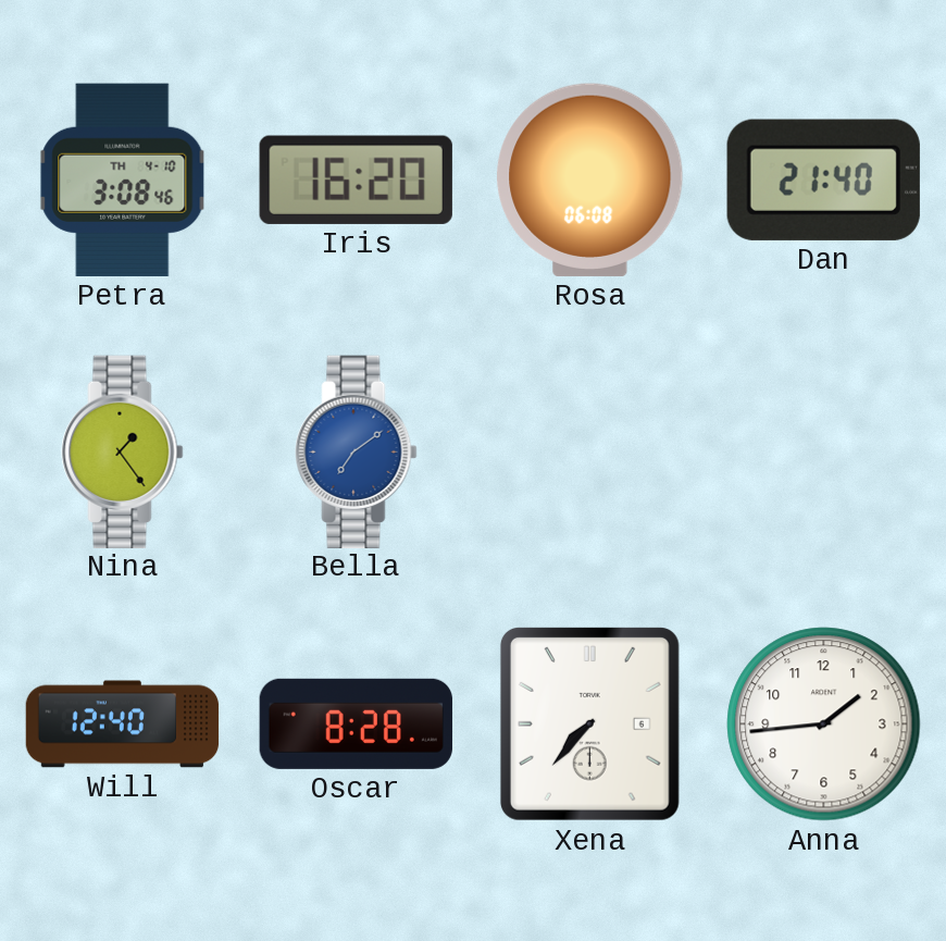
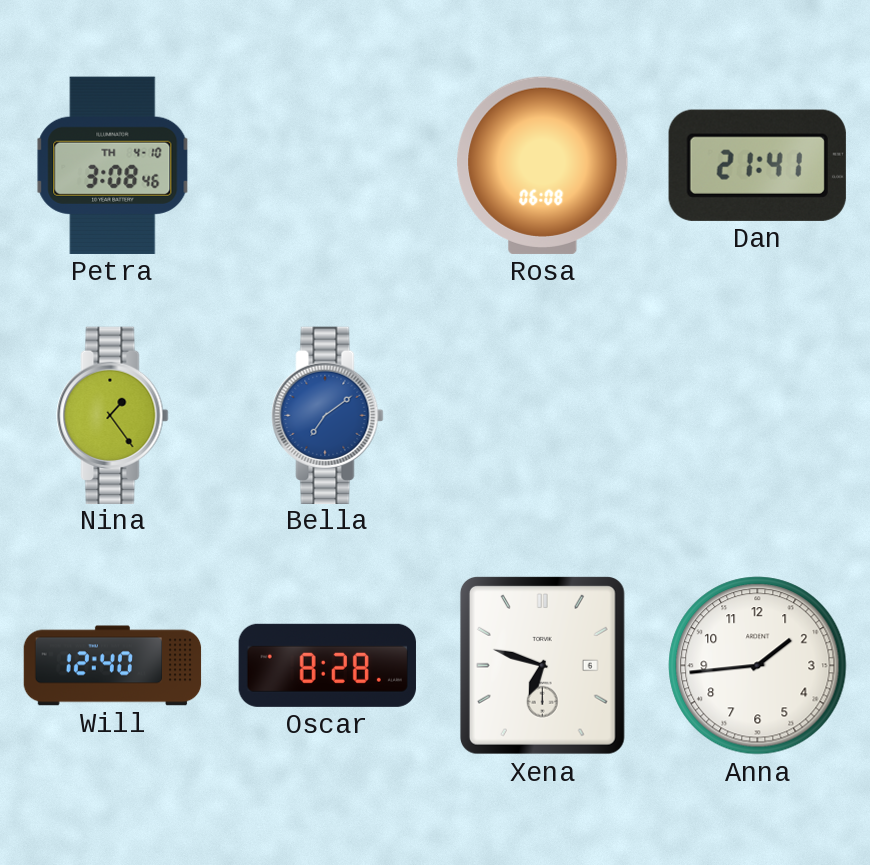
Iris: 16:20 -> none
Dan: 21:40 -> 21:41
Xena: 7:37 -> 6:48
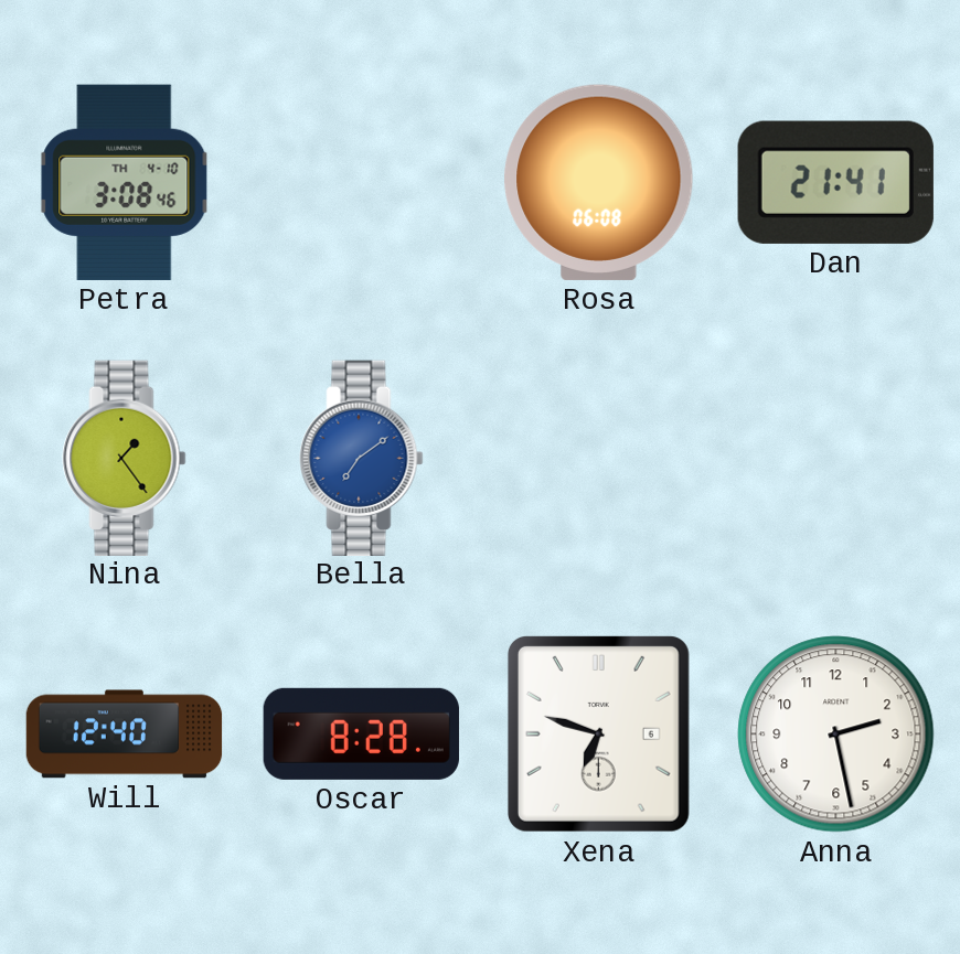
Anna: 1:44 -> 2:28
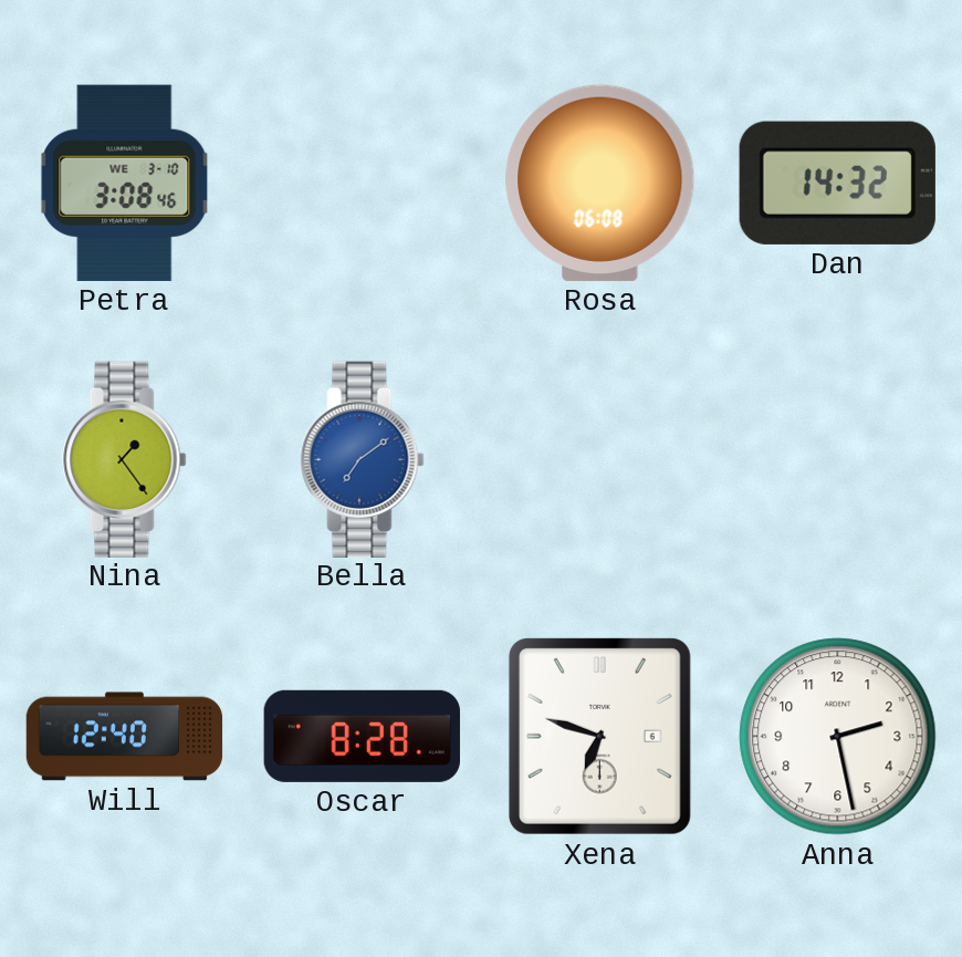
Petra date: TH 4-10 -> WE 3-10
Dan: 21:41 -> 14:32
